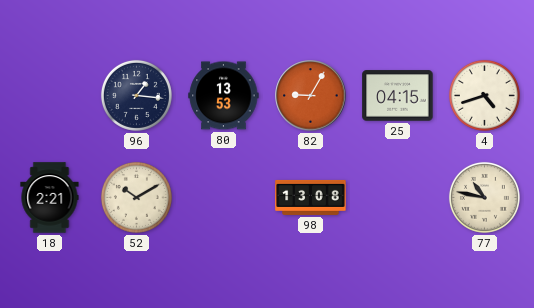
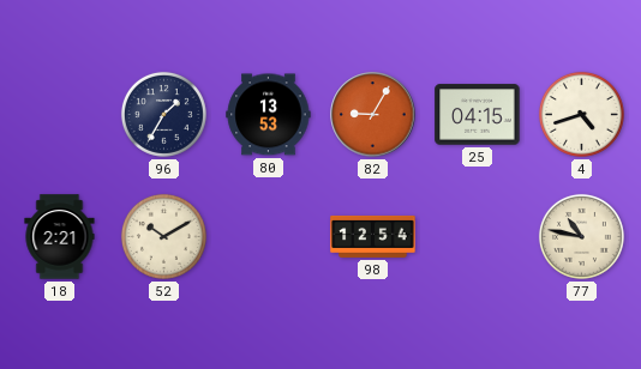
96: 1:16 -> 1:35
98: 13:08 -> 12:54
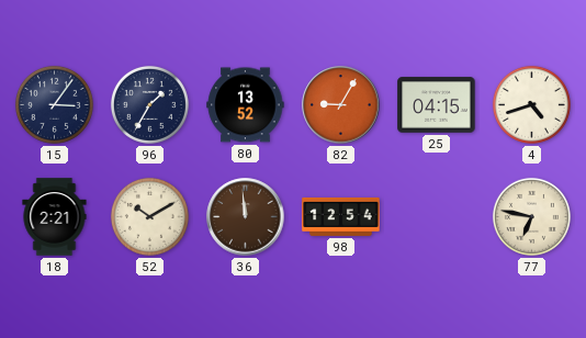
15: none -> 3:06
80: 13:53 -> 13:52
36: none -> 11:59
77: 10:47 -> 6:47
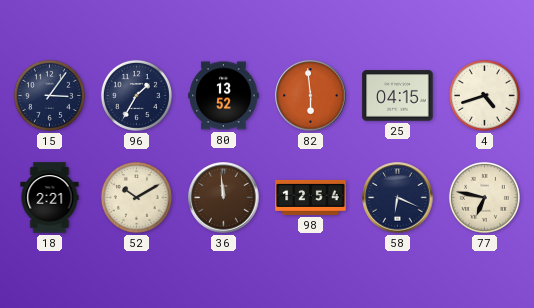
82: 9:05 -> 5:59
58: none -> 6:19
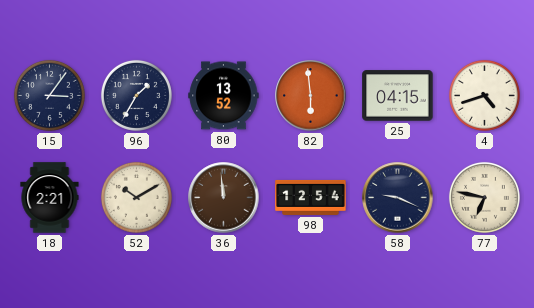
58: 6:19 -> 9:19
